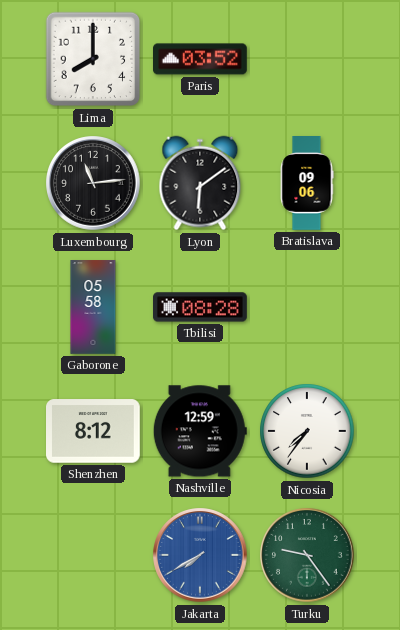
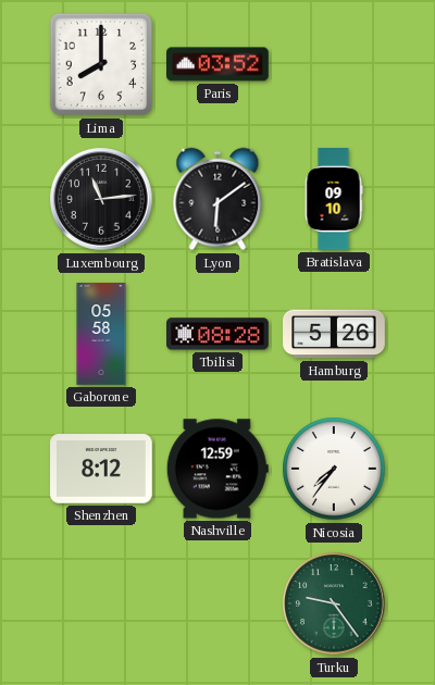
Bratislava: 09:06 -> 09:10
Hamburg: none -> 5:26
Jakarta: 7:40 -> none
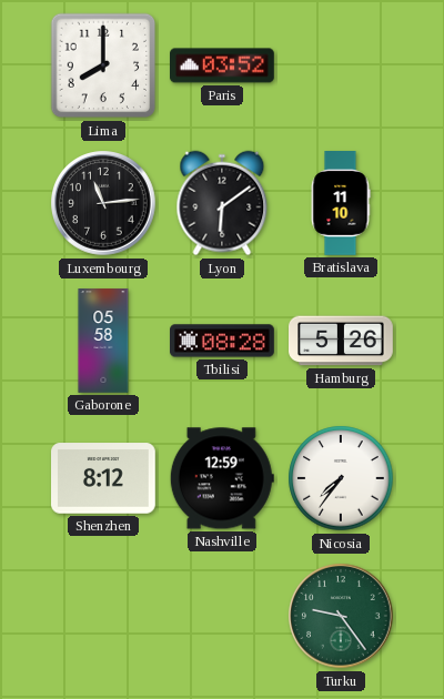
Bratislava: 09:10 -> 11:10
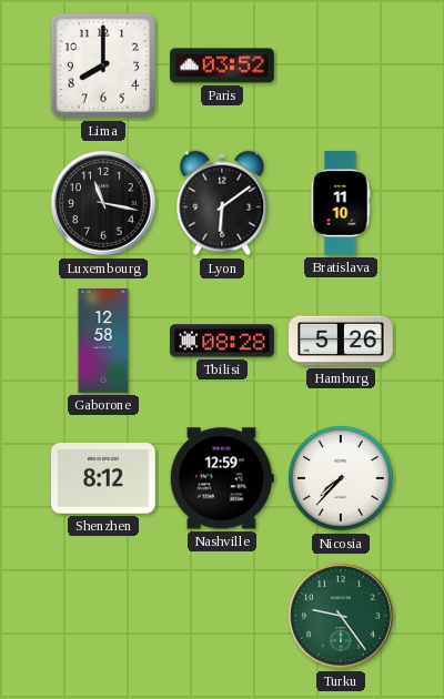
Luxembourg: 11:14 -> 11:17
Gaborone: 05:58 -> 12:58
Nicosia: 7:36 -> 7:37
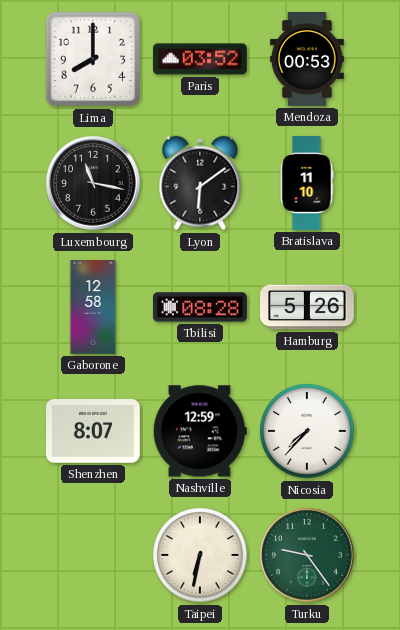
Mendoza: none -> 00:53
Shenzhen: 8:12 -> 8:07
Taipei: none -> 6:32
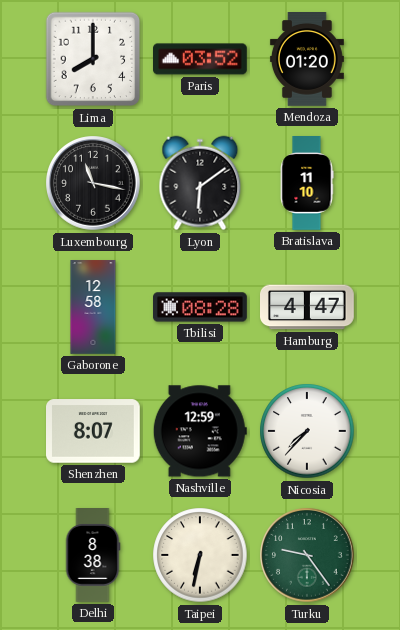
Mendoza: 00:53 -> 01:20
Hamburg: 5:26 -> 4:47
Delhi: none -> 8:38
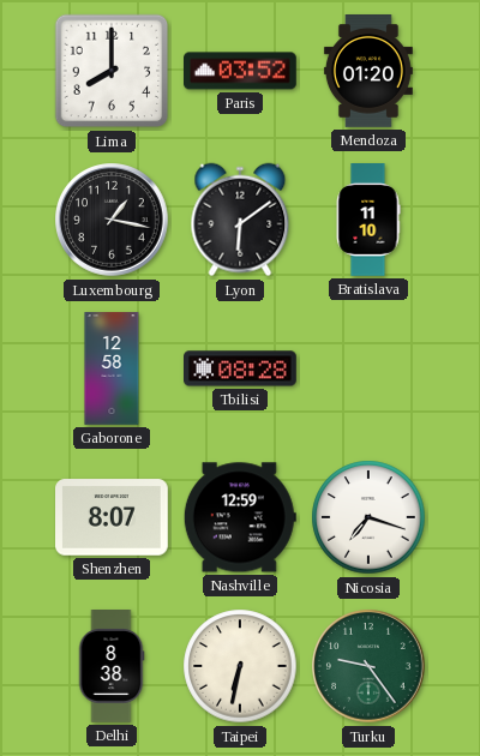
Luxembourg: 11:17 -> 1:17
Hamburg: 4:47 -> none
Nicosia: 7:37 -> 7:18
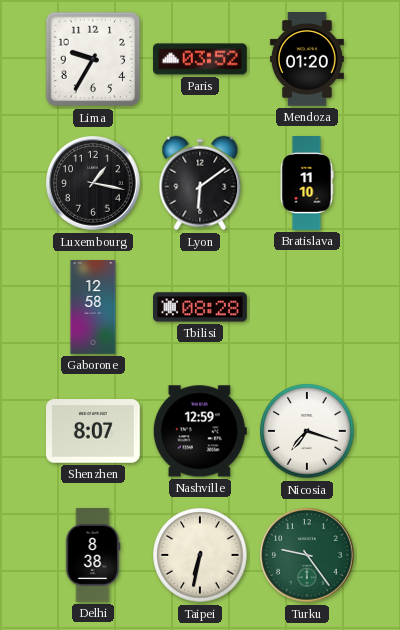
Lima: 8:00 -> 9:35
